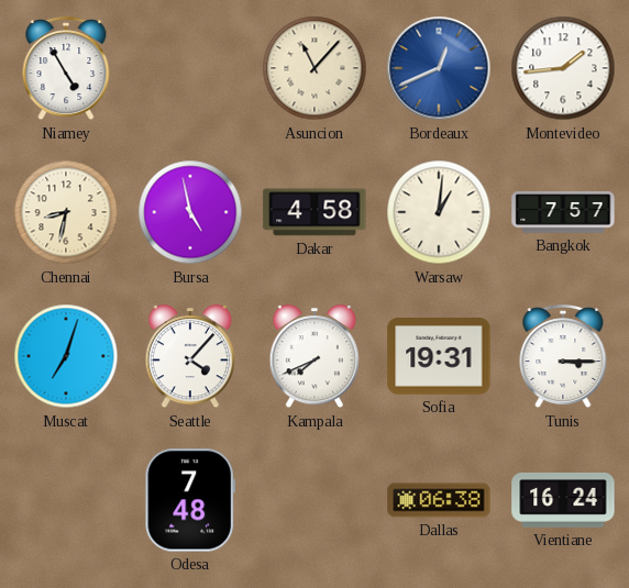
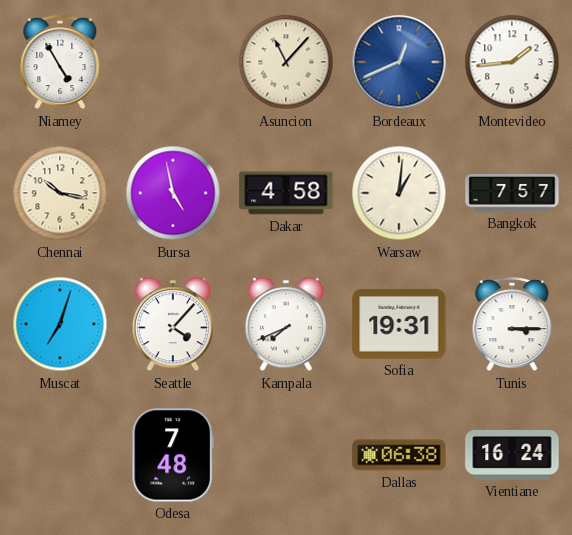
Chennai: 8:32 -> 10:17
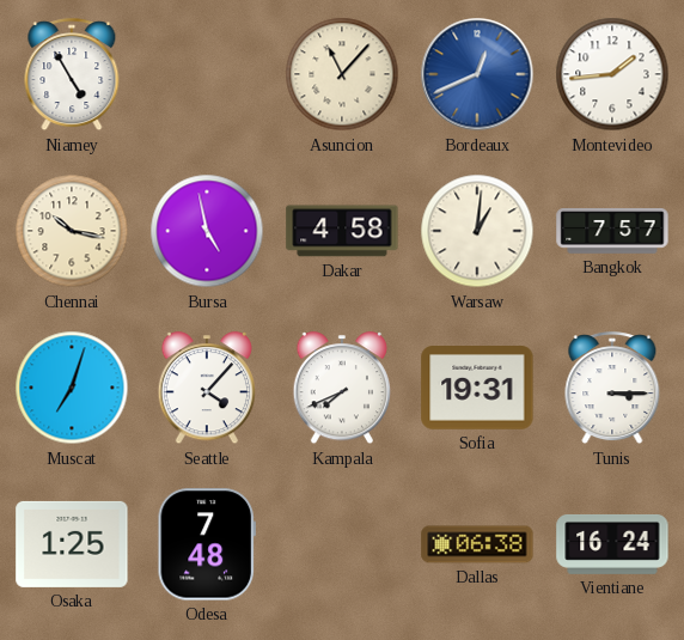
Osaka: none -> 1:25
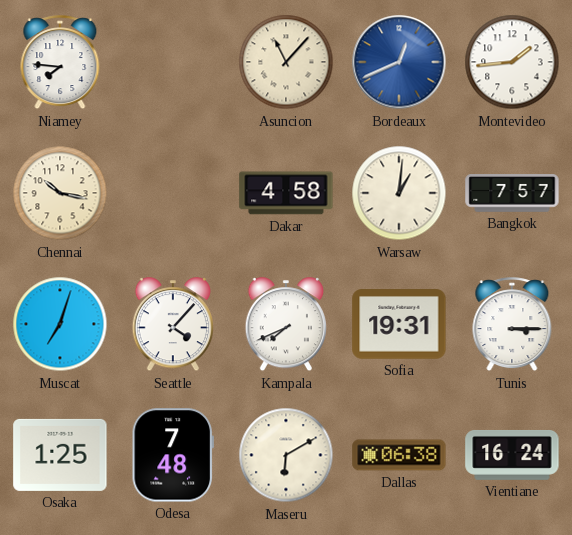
Niamey: 4:55 -> 7:46
Bursa: 4:58 -> none
Maseru: none -> 6:10
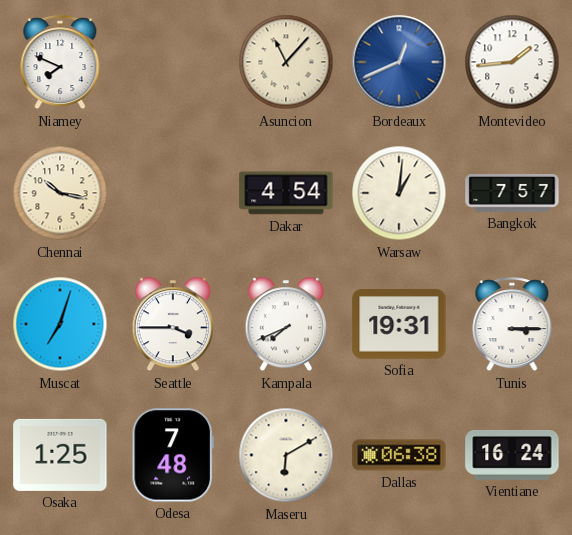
Niamey: 7:46 -> 7:49
Dakar: 4:58 -> 4:54
Seattle: 4:07 -> 3:45
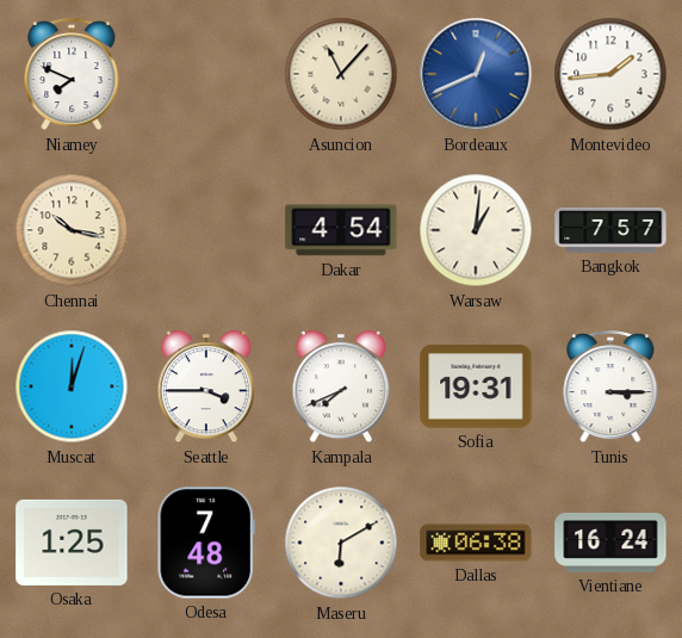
Muscat: 7:03 -> 12:03
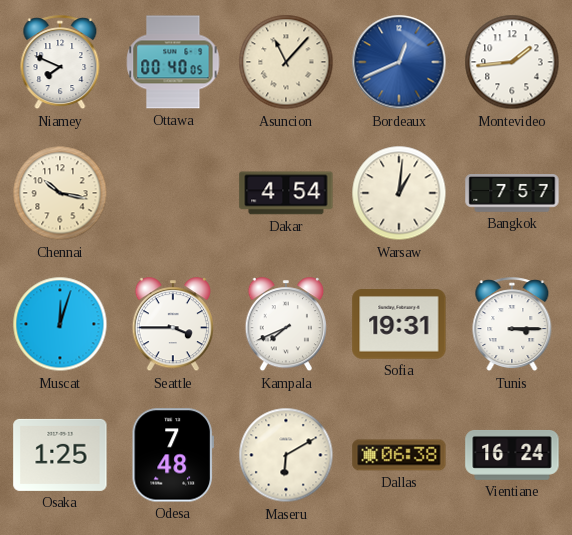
Ottawa: none -> 00:40
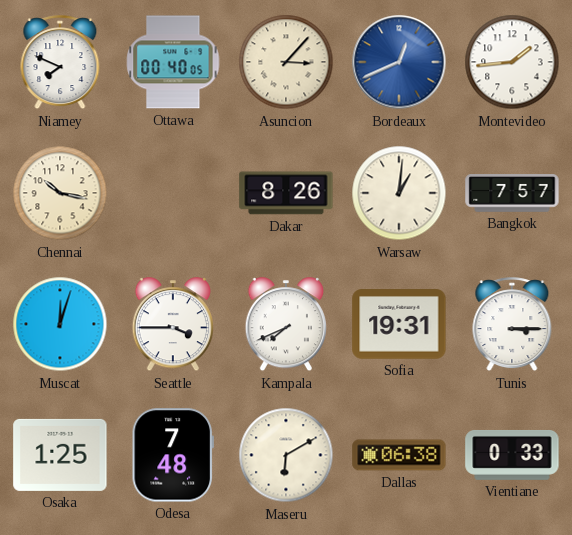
Asuncion: 11:07 -> 3:07
Dakar: 4:54 -> 8:26
Vientiane: 16:24 -> 0:33
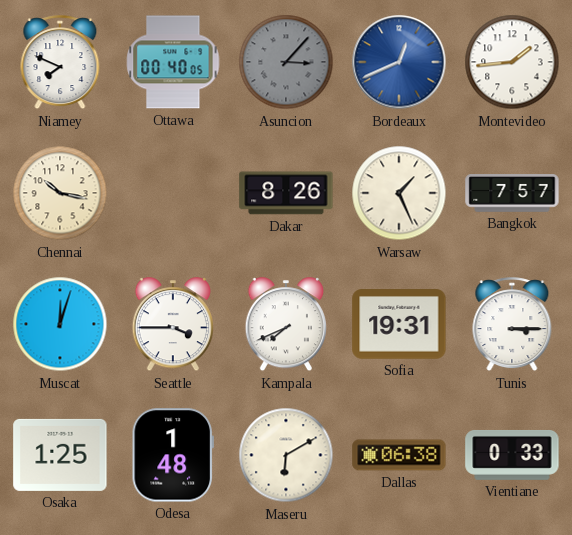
Asuncion dial: cream -> grey
Warsaw: 1:01 -> 1:26
Odesa: 7:48 -> 1:48
